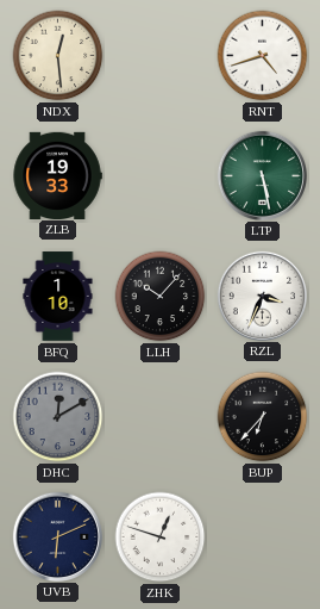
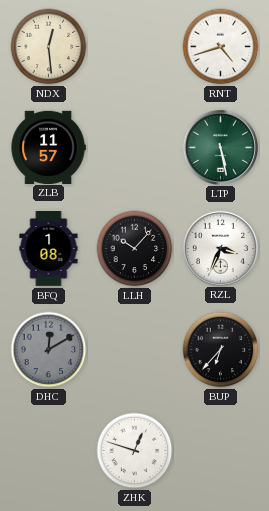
ZLB: 19:33 -> 11:57
BFQ: 1:10 -> 1:08
UVB: 6:11 -> none
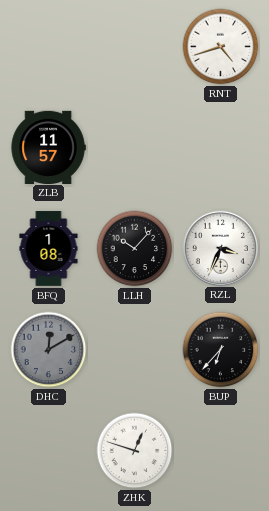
NDX: 12:29 -> none
LTP: 5:28 -> none
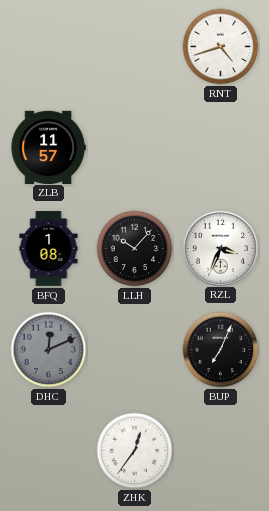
DHC: 12:10 -> 12:11
BUP: 6:37 -> 7:04
ZHK: 12:48 -> 12:36
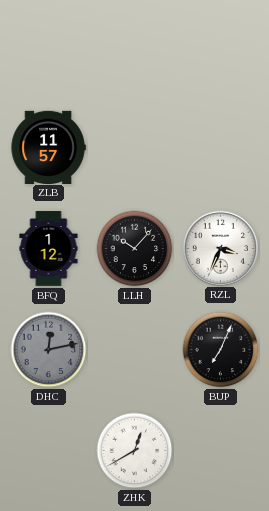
RNT: 4:42 -> none
BFQ: 1:08 -> 1:12
DHC: 12:11 -> 12:13
ZHK: 12:36 -> 12:40
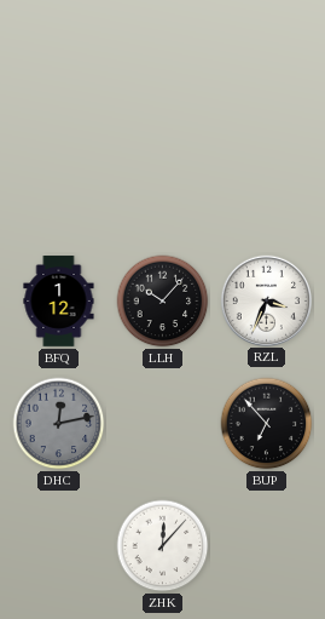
ZLB: 11:57 -> none
BUP: 7:04 -> 6:53
ZHK: 12:40 -> 12:07
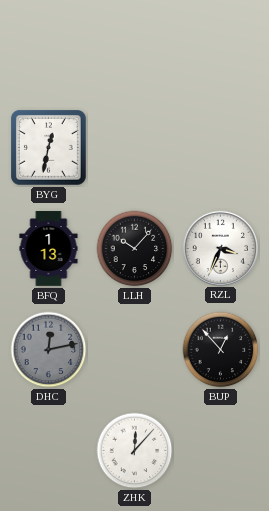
BYG: none -> 12:32
BFQ: 1:12 -> 1:13
BUP: 6:53 -> 12:53
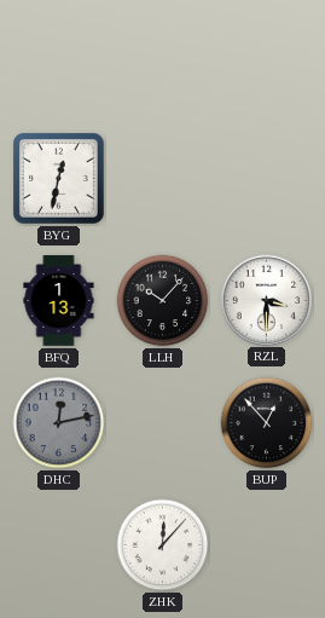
RZL: 3:34 -> 3:30
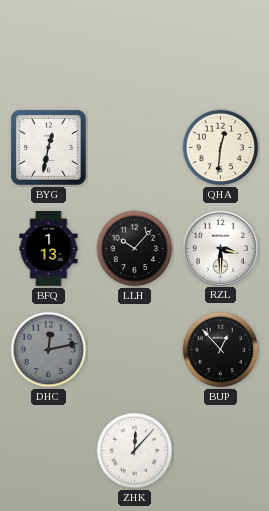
QHA: none -> 12:31
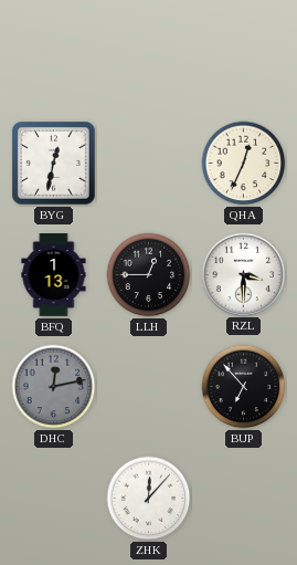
QHA: 12:31 -> 12:34
LLH: 10:07 -> 12:45
BUP: 12:53 -> 6:53
